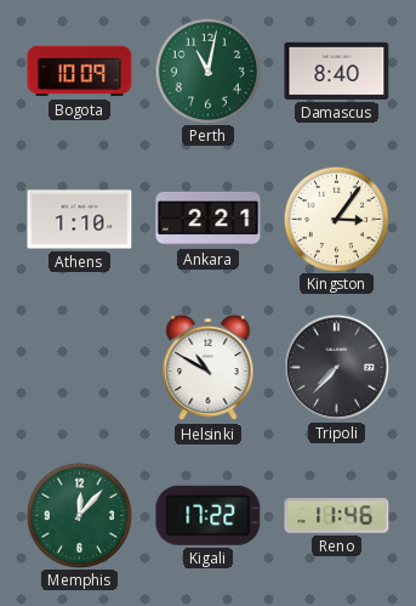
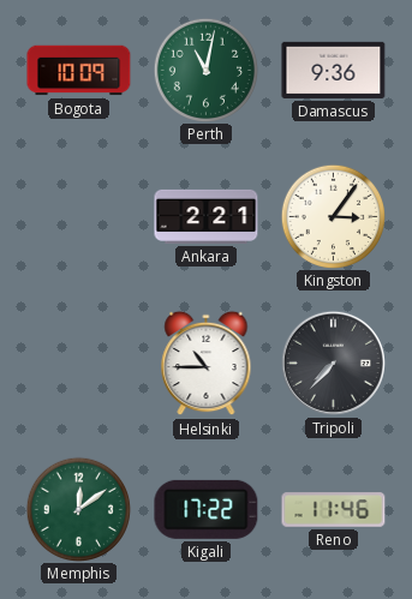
Damascus: 8:40 -> 9:36
Athens: 1:10 -> none
Helsinki: 10:50 -> 10:45
Memphis: 12:07 -> 12:09
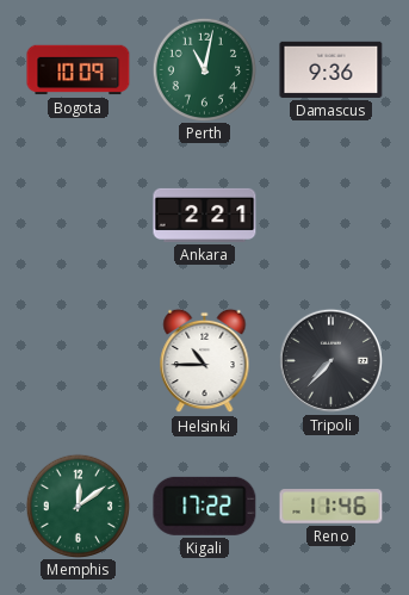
Kingston: 3:06 -> none
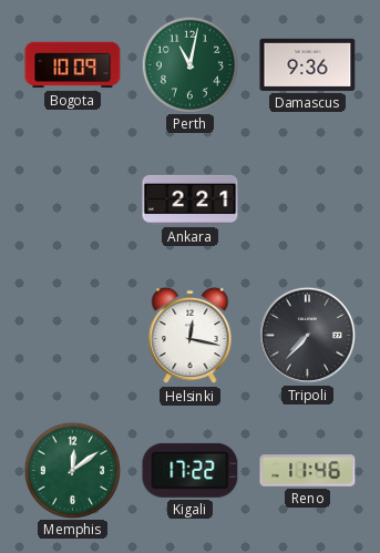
Helsinki: 10:45 -> 12:17
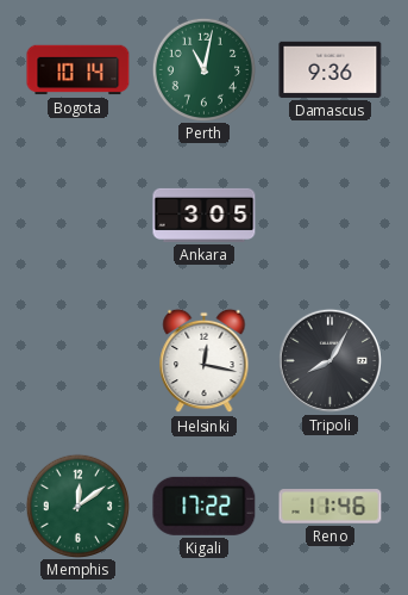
Bogota: 10:09 -> 10:14
Ankara: 2:21 -> 3:05
Tripoli: 7:37 -> 8:05
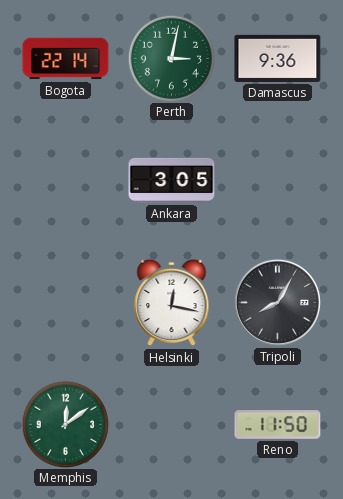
Bogota: 10:14 -> 22:14
Perth: 11:02 -> 3:02
Kigali: 17:22 -> none
Reno: 11:46 -> 11:50
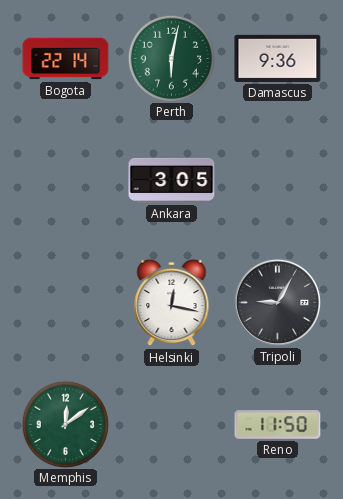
Perth: 3:02 -> 6:02
Tripoli: 8:05 -> 9:05
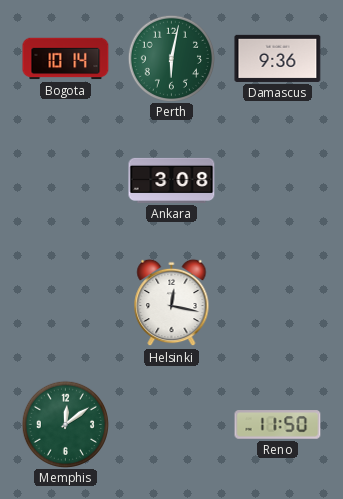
Bogota: 22:14 -> 10:14
Ankara: 3:05 -> 3:08
Tripoli: 9:05 -> none
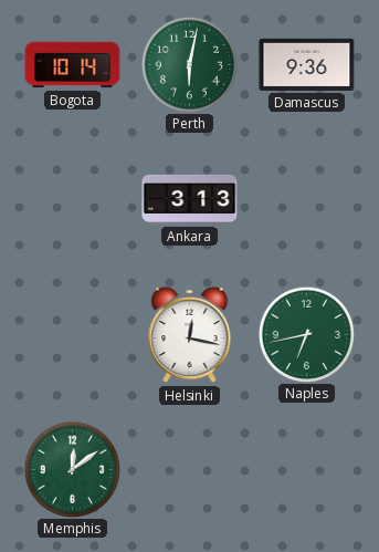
Ankara: 3:08 -> 3:13
Naples: none -> 6:43
Reno: 11:50 -> none
